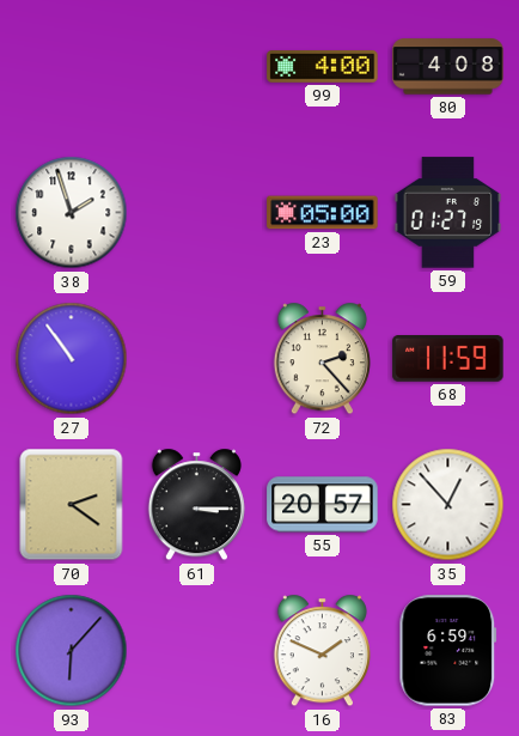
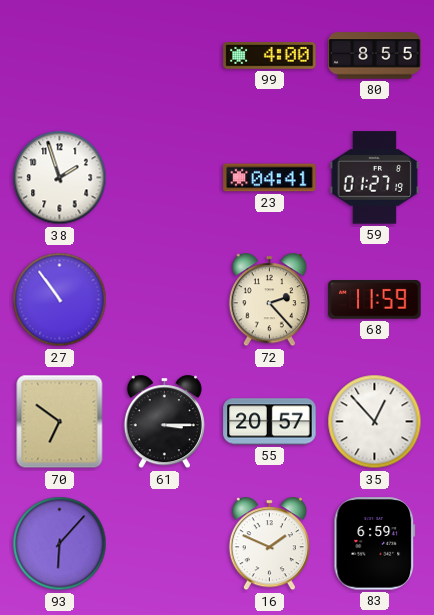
80: 4:08 -> 8:55
23: 05:00 -> 04:41
70: 2:21 -> 6:51
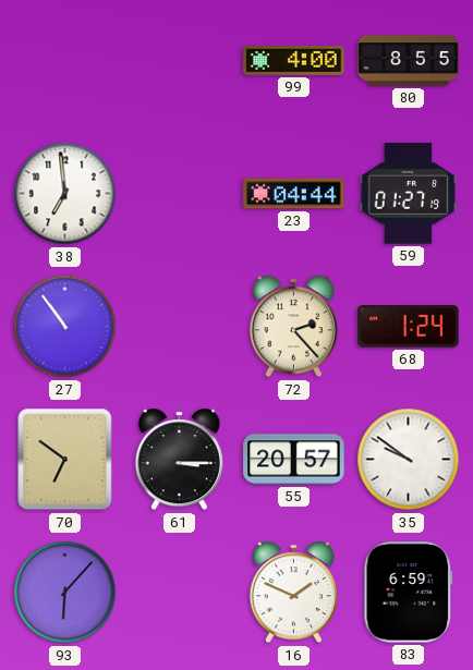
38: 1:57 -> 6:59
23: 04:41 -> 04:44
68: 11:59 -> 1:24
35: 12:53 -> 9:51
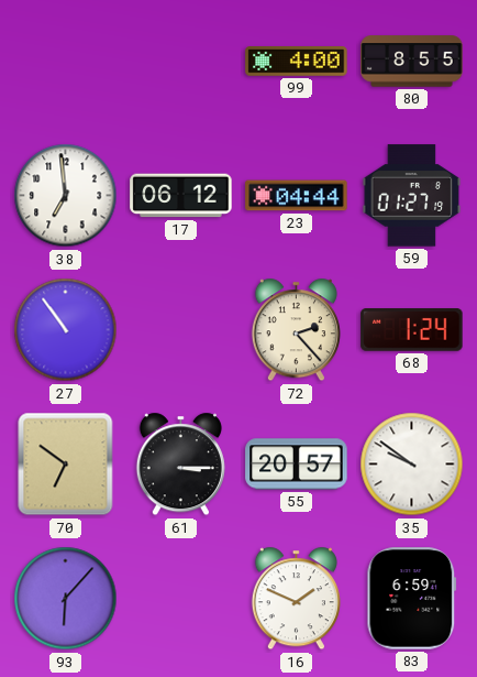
17: none -> 06:12
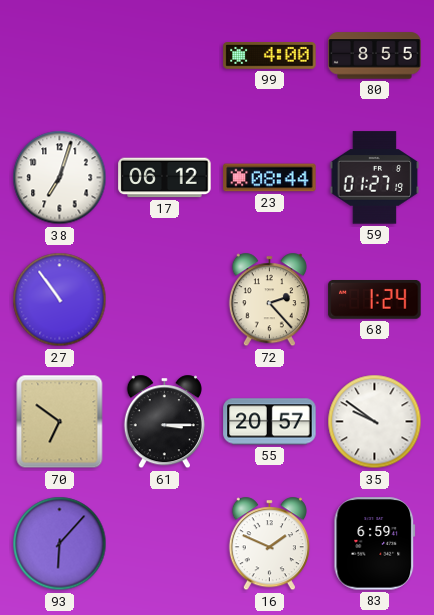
38: 6:59 -> 7:03
23: 04:44 -> 08:44
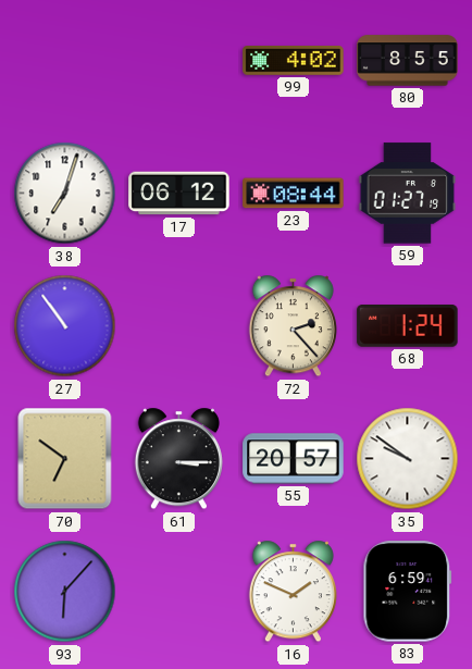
99: 4:00 -> 4:02
